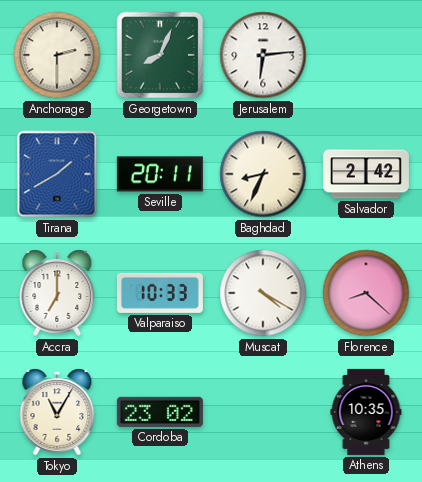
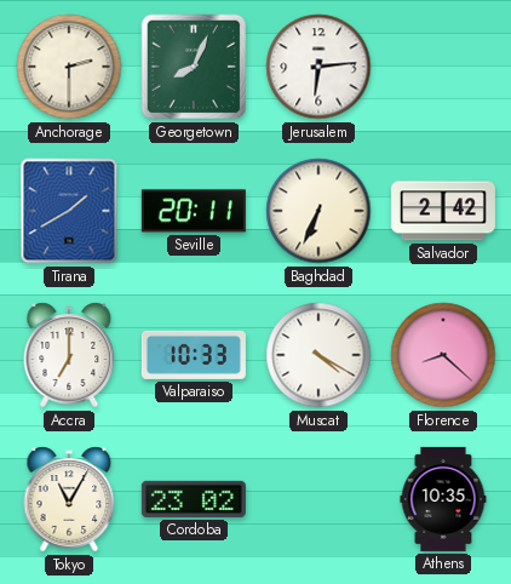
Baghdad: 8:34 -> 6:34
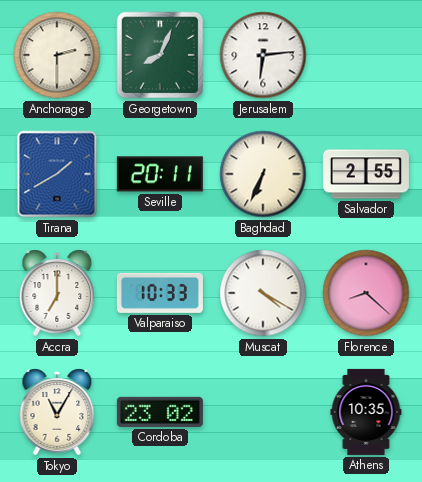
Salvador: 2:42 -> 2:55
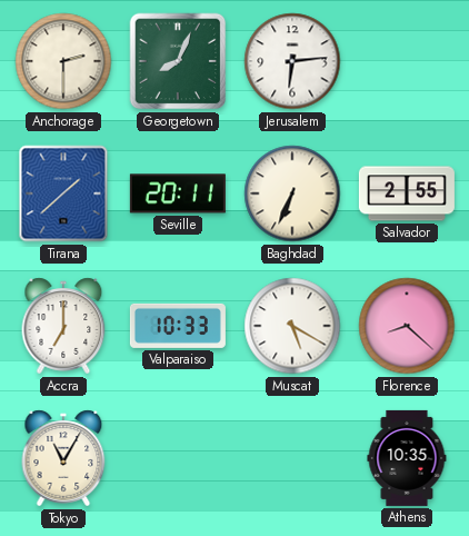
Tirana: 1:40 -> 1:38
Muscat: 4:20 -> 5:20
Cordoba: 23:02 -> none
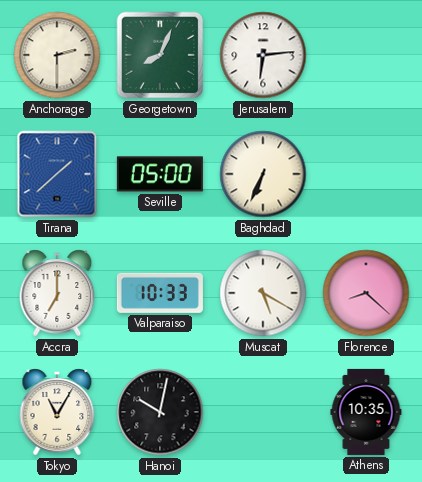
Seville: 20:11 -> 05:00
Salvador: 2:55 -> none
Hanoi: none -> 10:02
